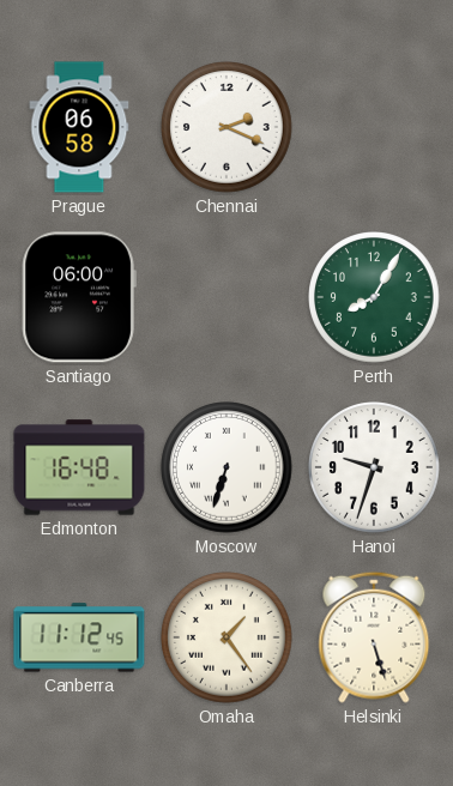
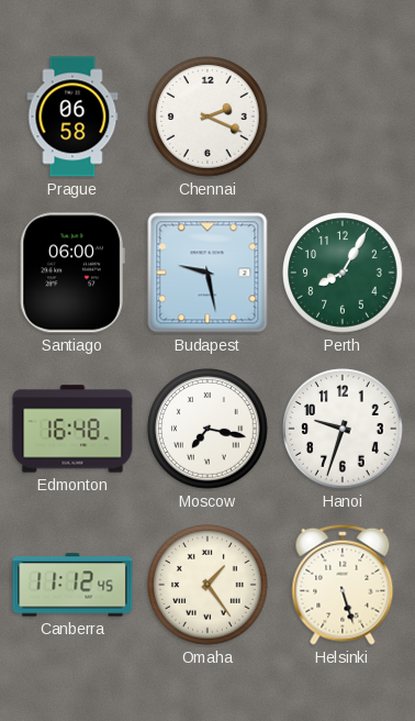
Budapest: none -> 9:28
Moscow: 6:33 -> 7:17
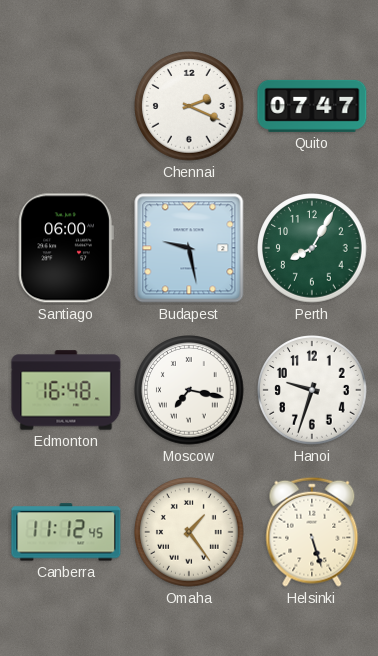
Prague: 06:58 -> none
Quito: none -> 07:47
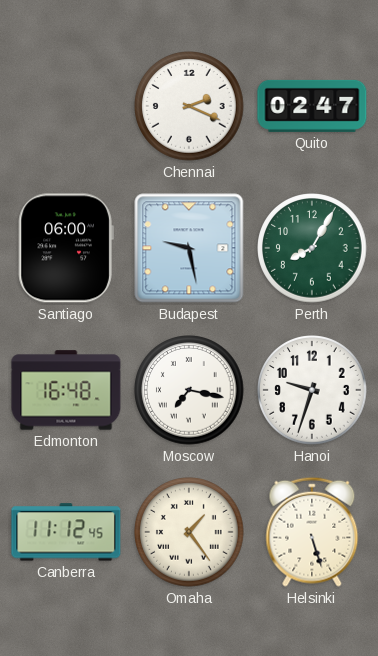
Quito: 07:47 -> 02:47
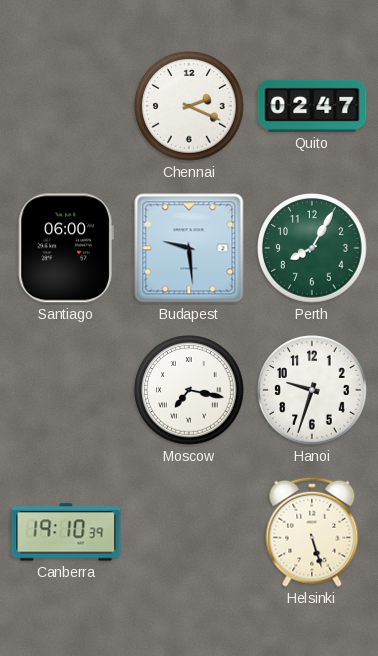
Budapest: 9:28 -> 9:29
Edmonton: 16:48 -> none
Canberra: 11:12 -> 19:10
Omaha: 1:24 -> none
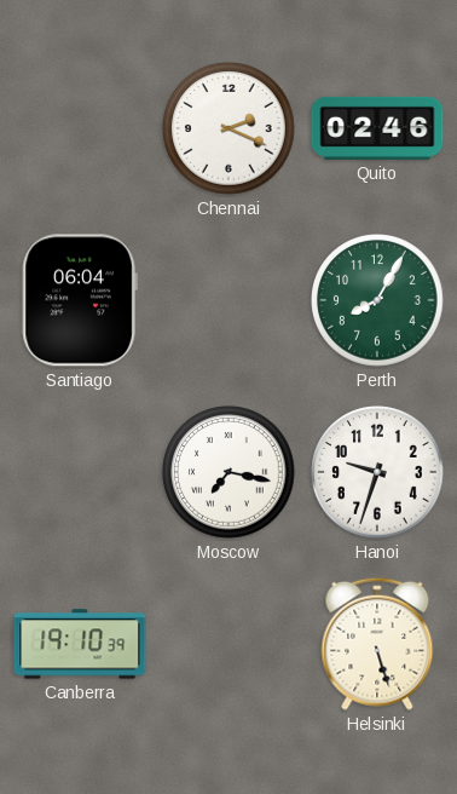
Quito: 02:47 -> 02:46
Santiago: 06:00 -> 06:04
Budapest: 9:29 -> none
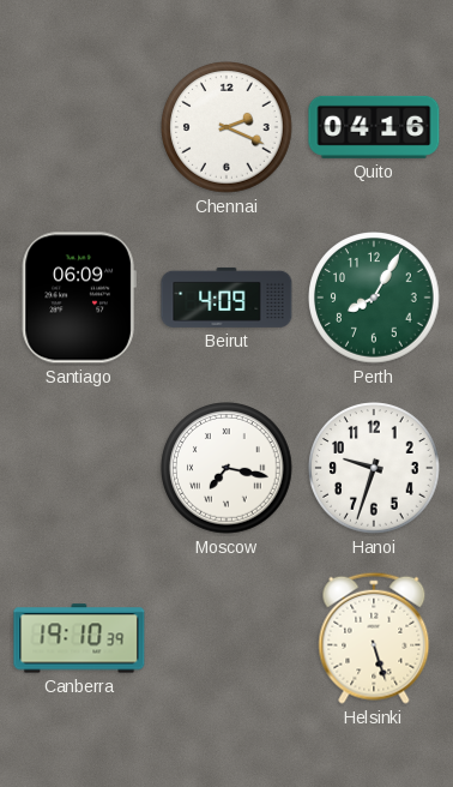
Quito: 02:46 -> 04:16
Santiago: 06:04 -> 06:09
Beirut: none -> 4:09
